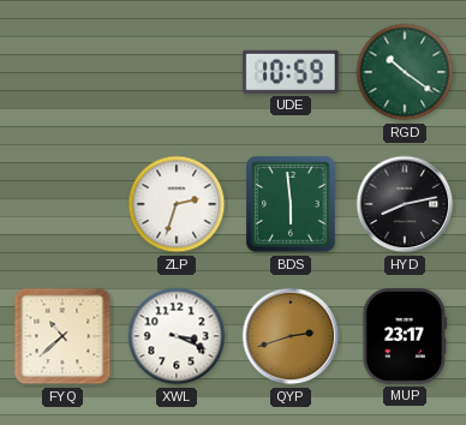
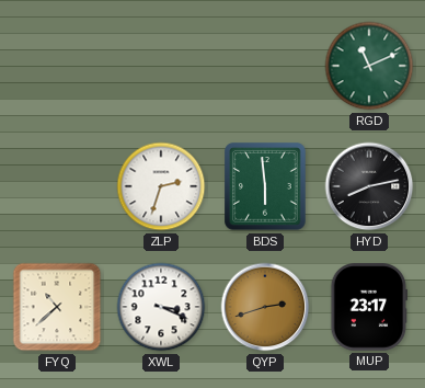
UDE: 10:59 -> none
RGD: 10:21 -> 11:11
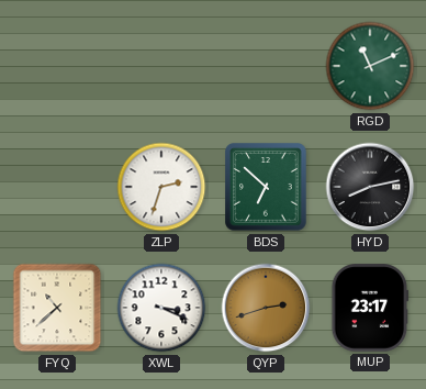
BDS: 5:59 -> 6:52
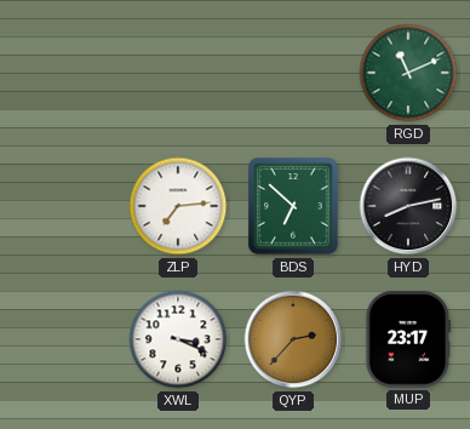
ZLP: 2:33 -> 7:14
FYQ: 10:38 -> none
QYP: 2:42 -> 2:37
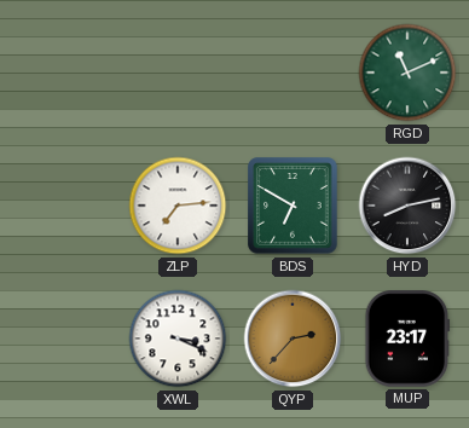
BDS: 6:52 -> 6:50
